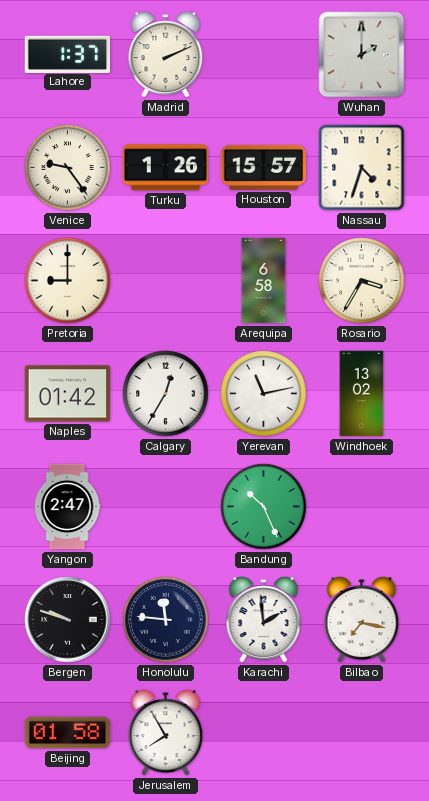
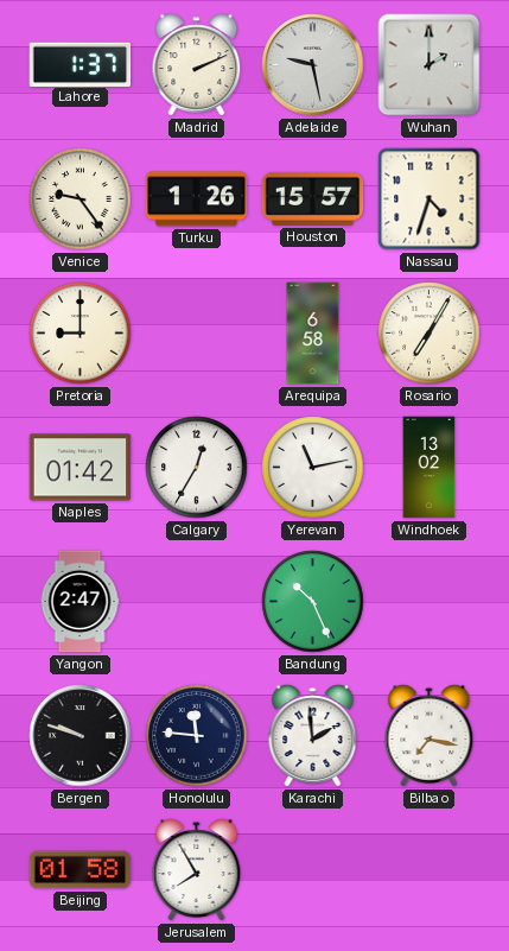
Adelaide: none -> 9:28
Rosario: 3:35 -> 7:05
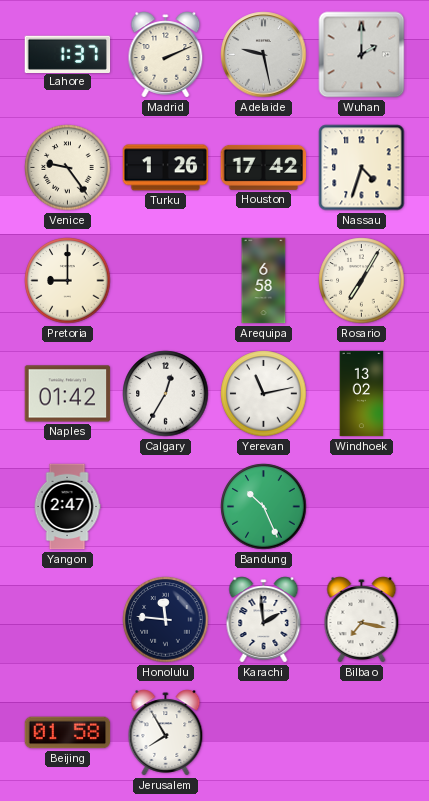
Houston: 15:57 -> 17:42
Bergen: 9:48 -> none
